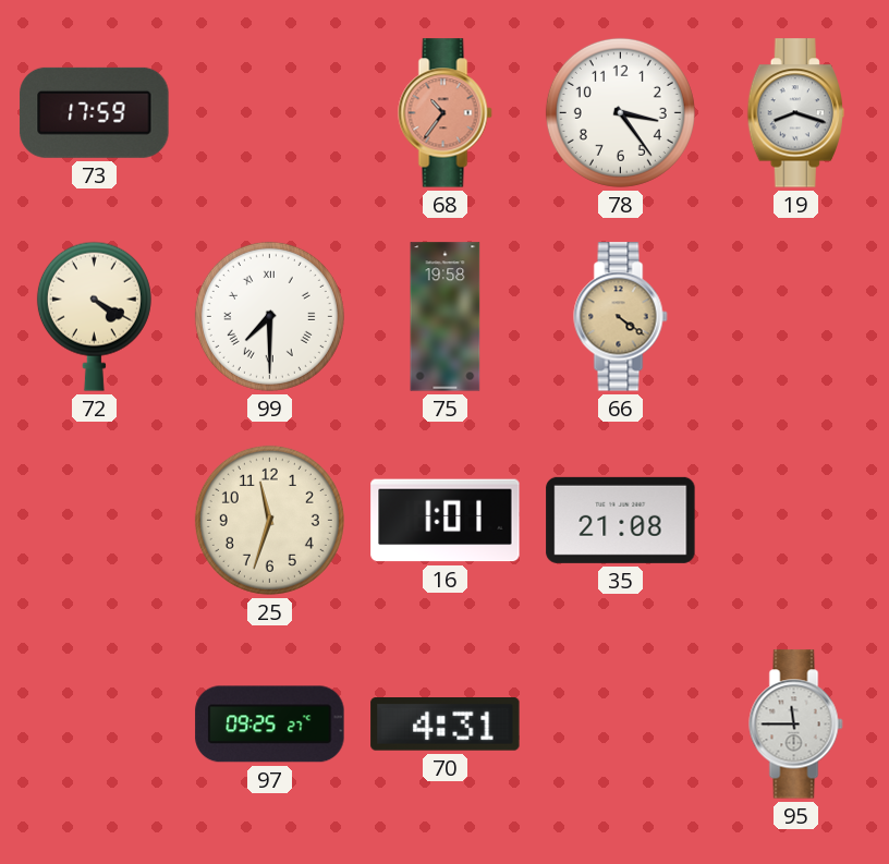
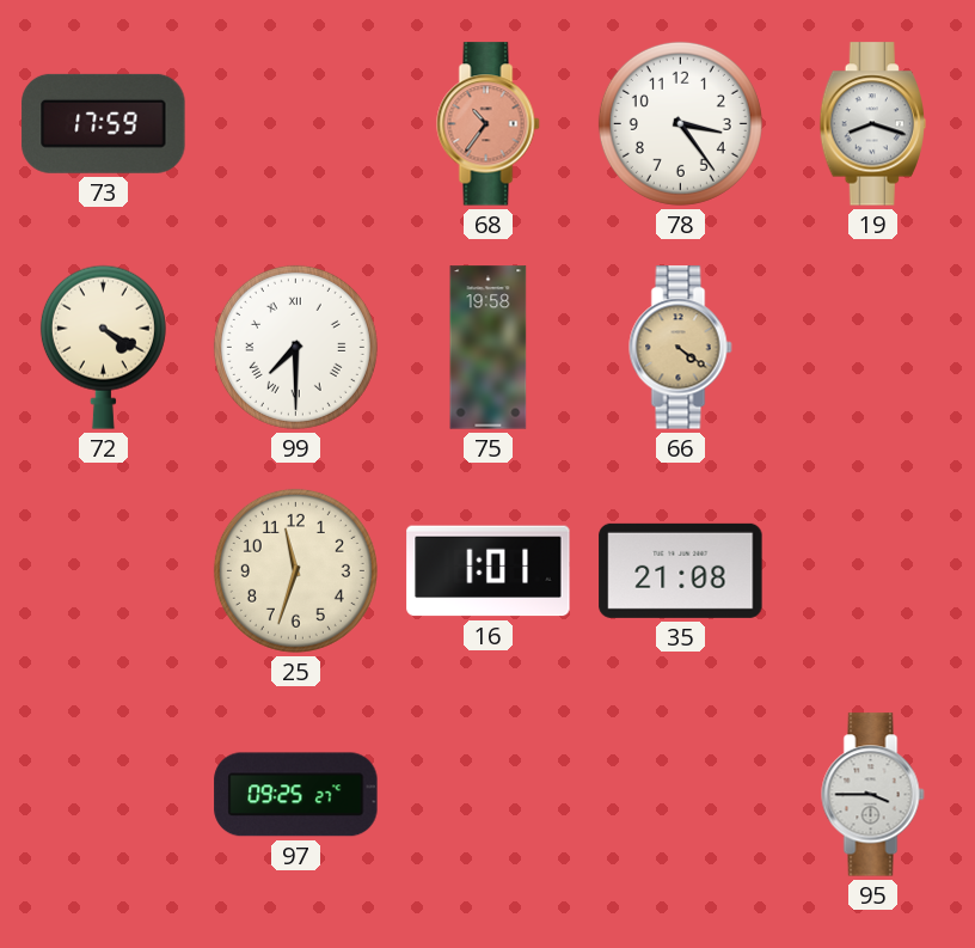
70: 4:31 -> none
95: 11:45 -> 3:45
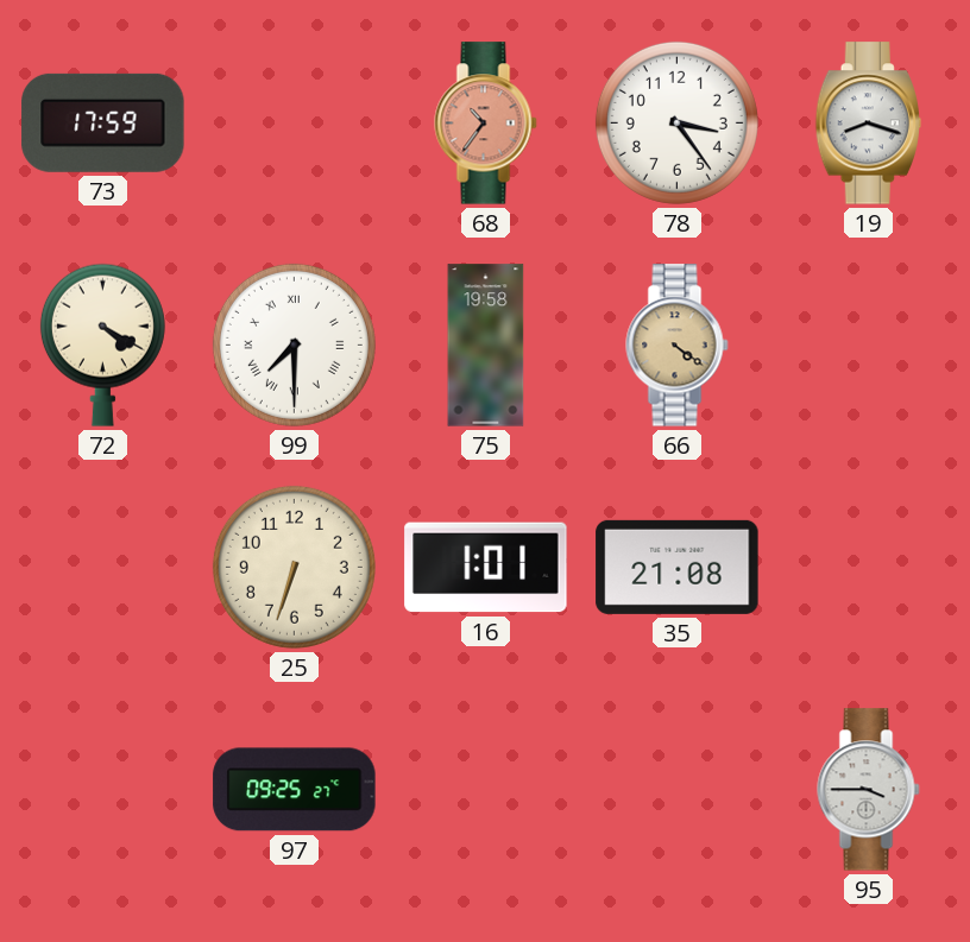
25: 11:33 -> 6:33
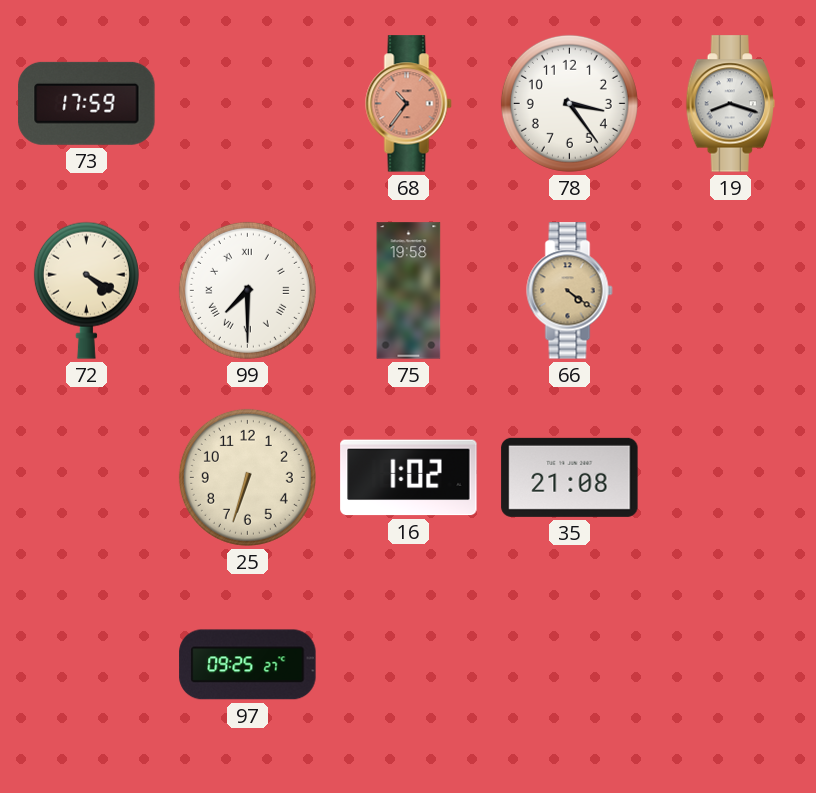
16: 1:01 -> 1:02
95: 3:45 -> none
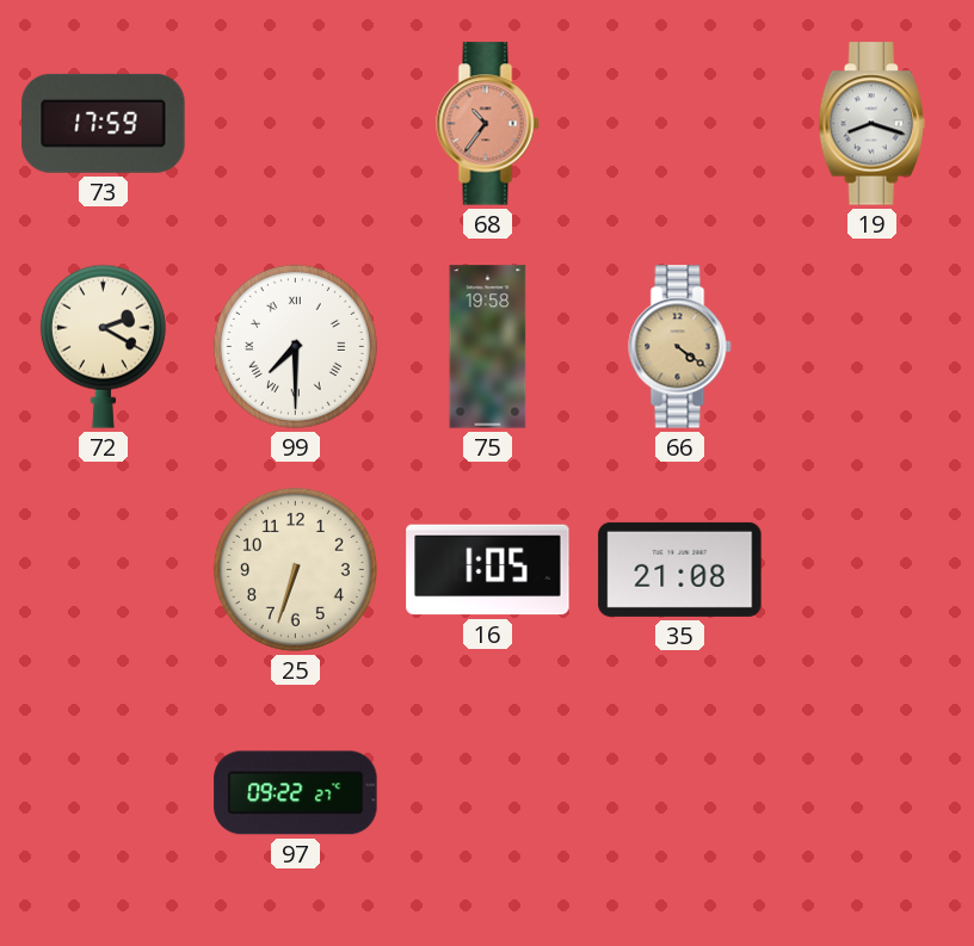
78: 3:24 -> none
72: 4:20 -> 2:20
16: 1:02 -> 1:05
97: 09:25 -> 09:22
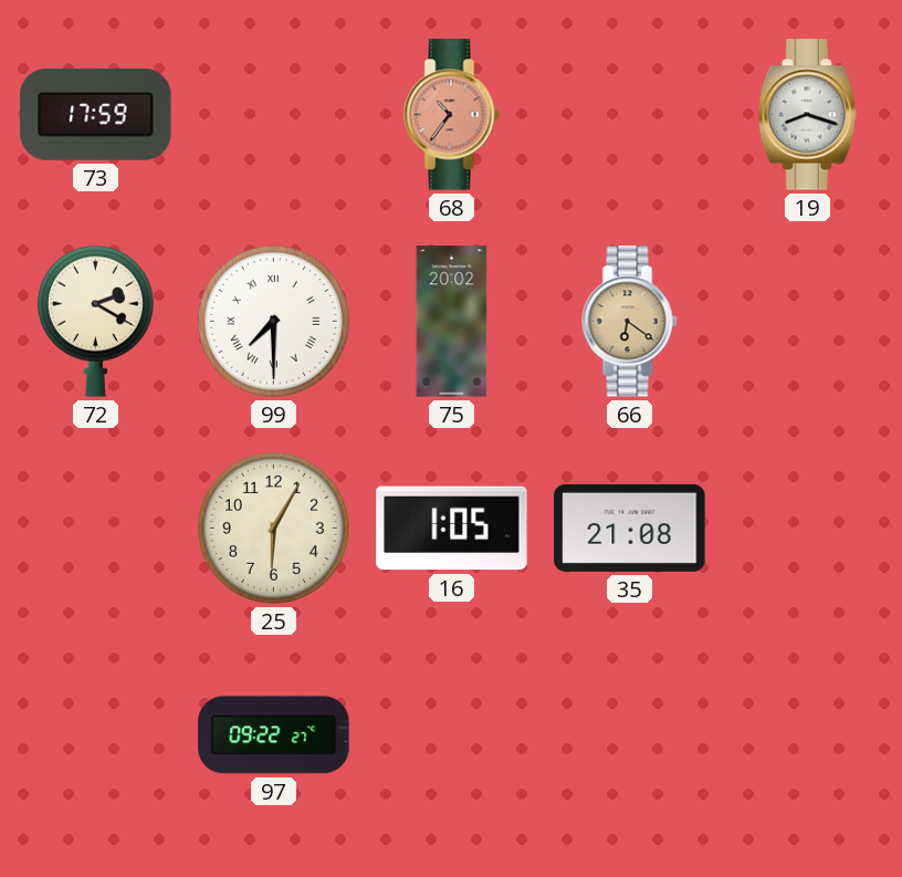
75: 19:58 -> 20:02
66: 4:21 -> 6:21
25: 6:33 -> 6:05
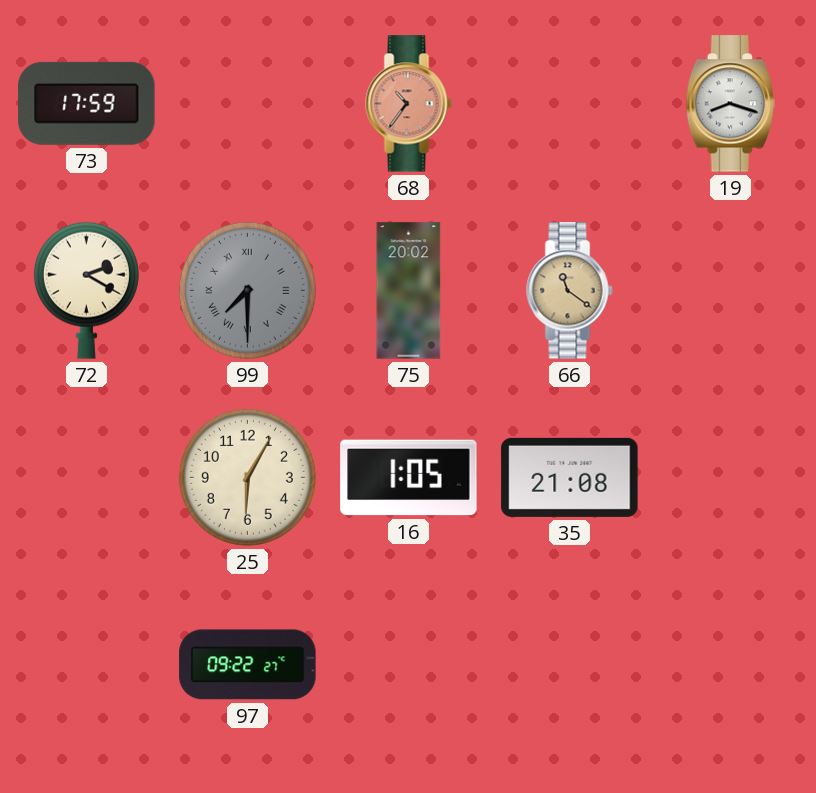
99 dial: white -> grey
66: 6:21 -> 11:21
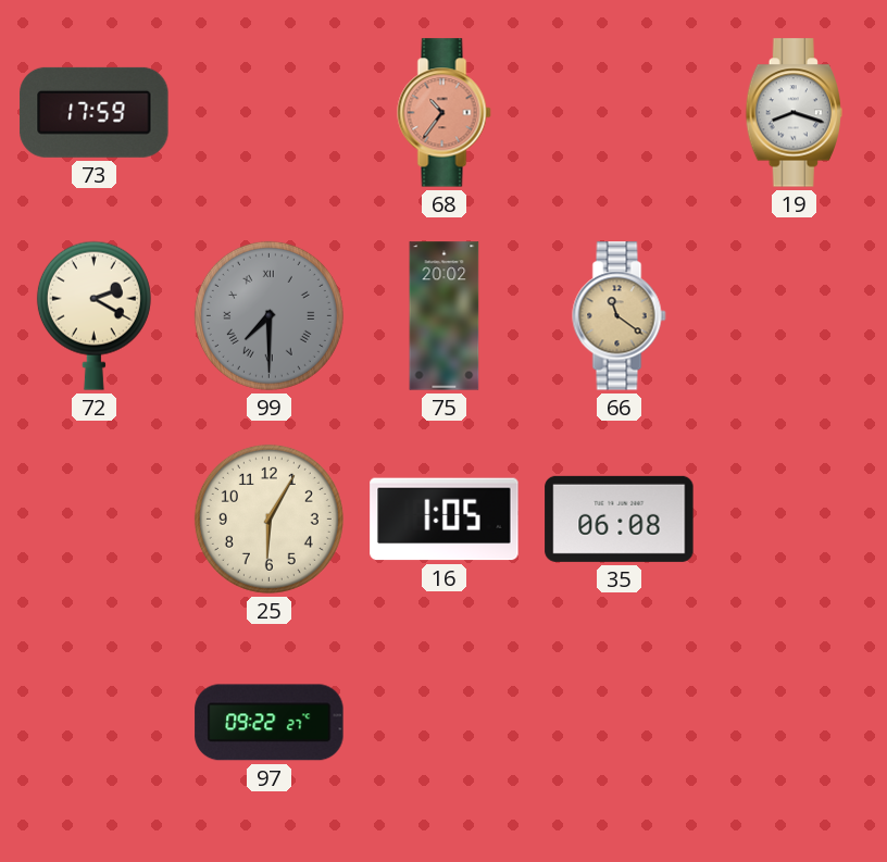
35: 21:08 -> 06:08
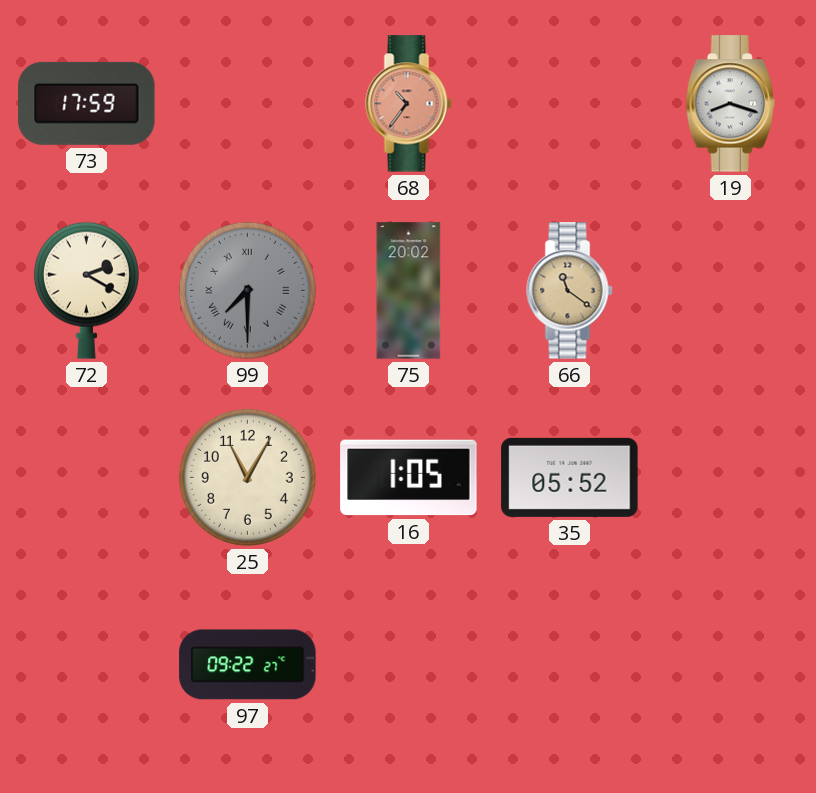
25: 6:05 -> 11:05
35: 06:08 -> 05:52
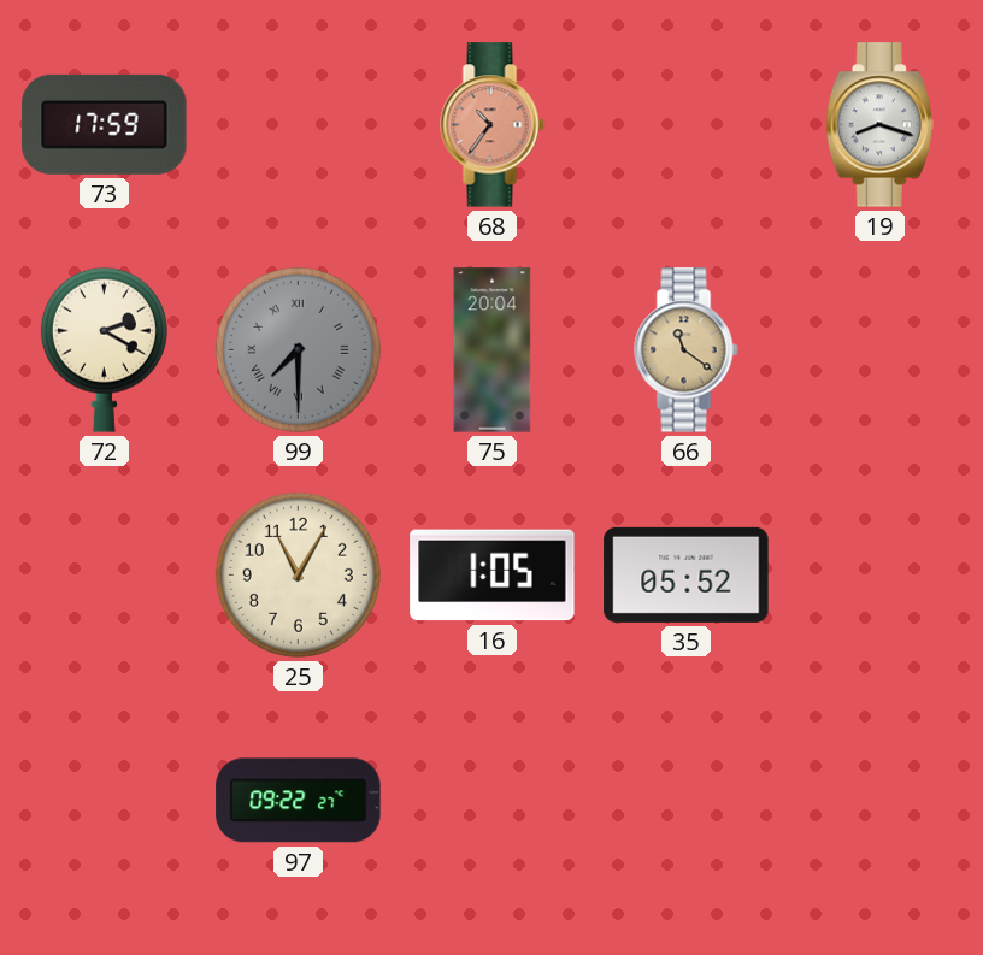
75: 20:02 -> 20:04
